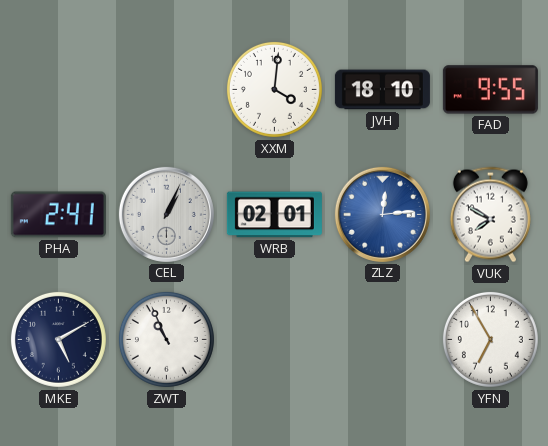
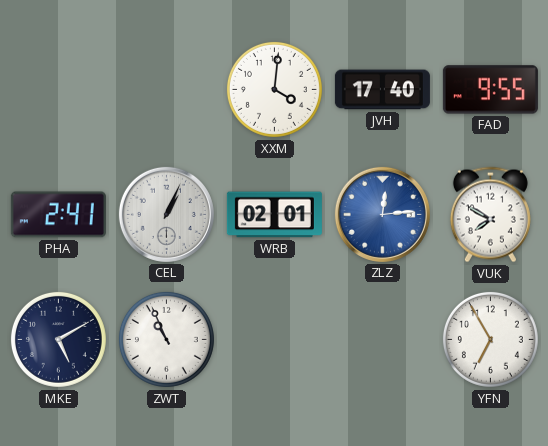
JVH: 18:10 -> 17:40
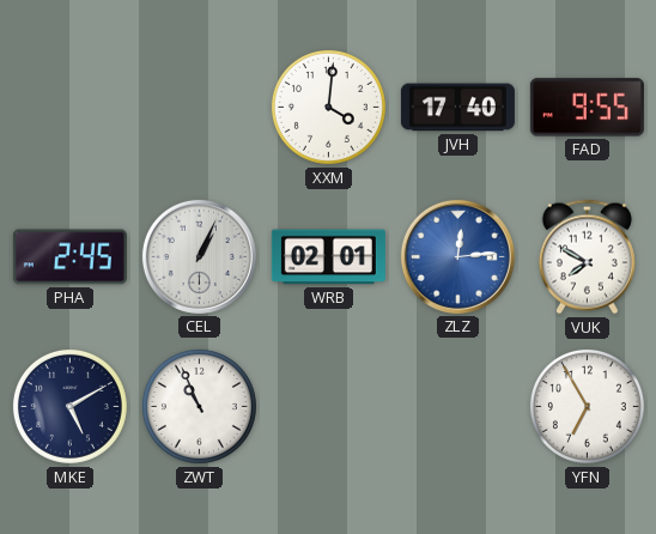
PHA: 2:41 -> 2:45
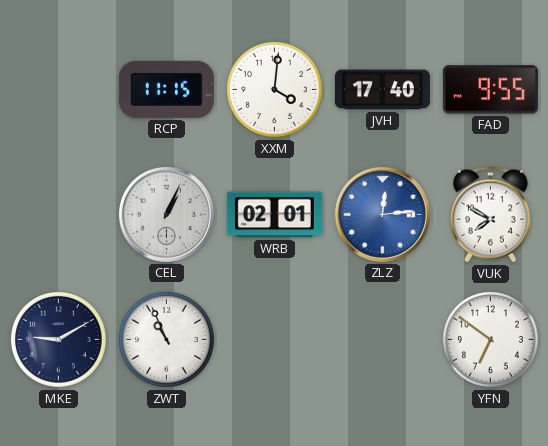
RCP: none -> 11:15
PHA: 2:45 -> none
MKE: 5:10 -> 9:10
YFN: 6:55 -> 6:51
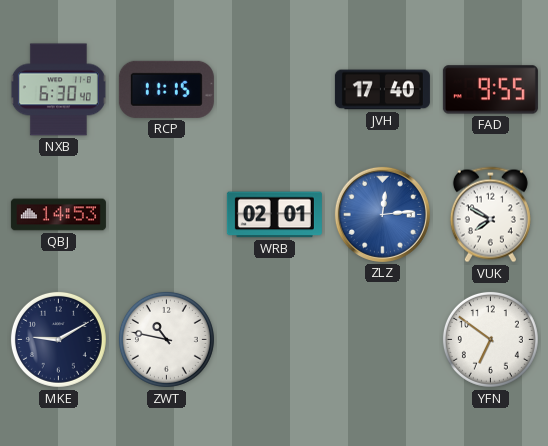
NXB: none -> 6:30
XXM: 4:01 -> none
QBJ: none -> 14:53
CEL: 1:04 -> none
ZWT: 10:56 -> 10:47
